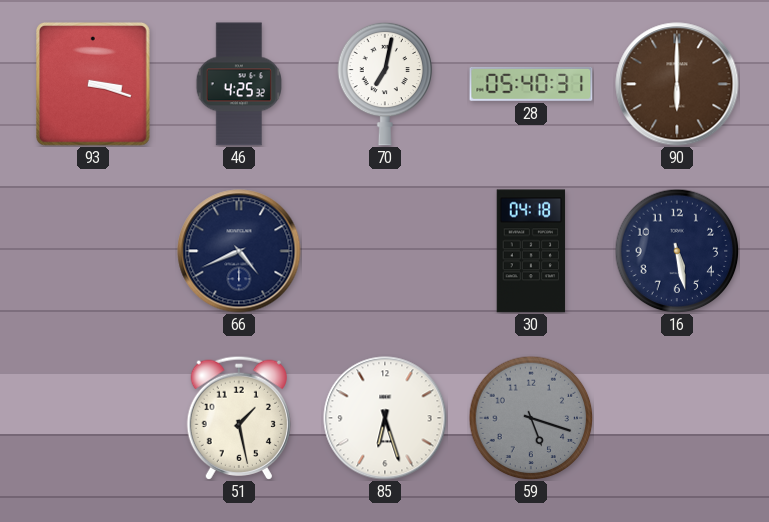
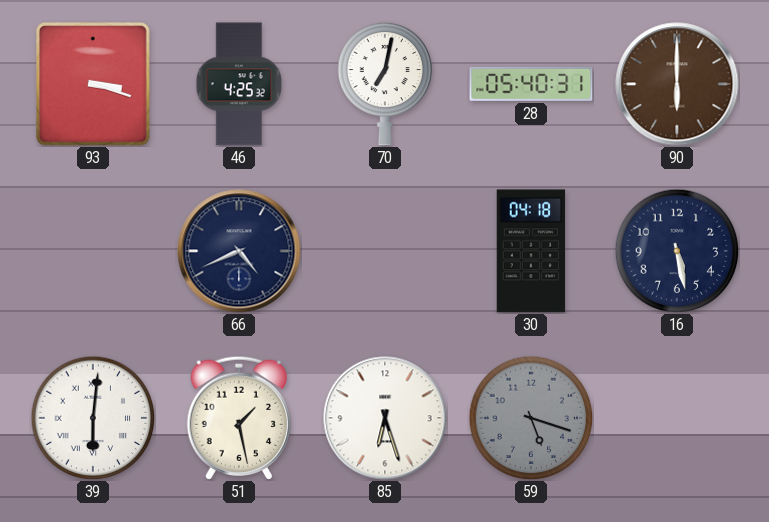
39: none -> 6:01
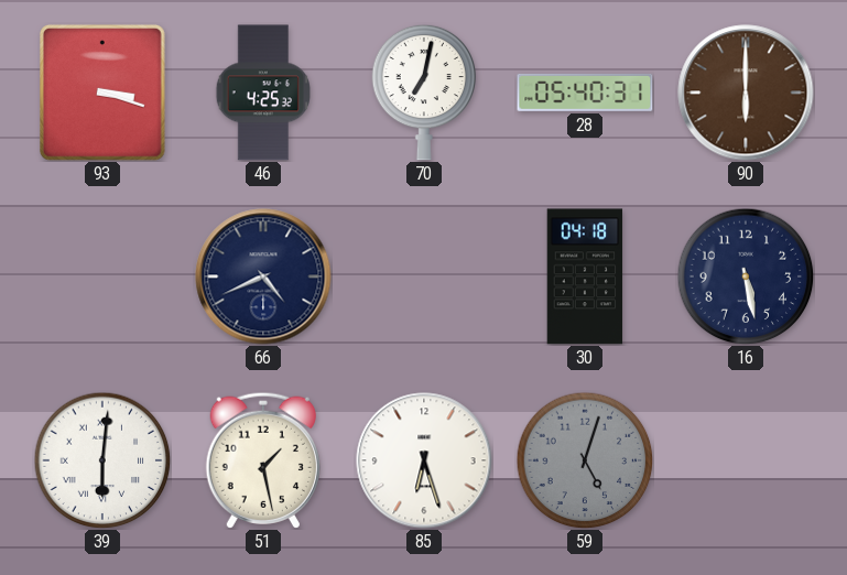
59: 5:18 -> 5:03
